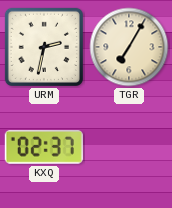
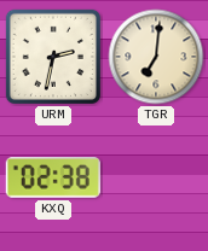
TGR: 7:05 -> 7:01
KXQ: 02:37 -> 02:38
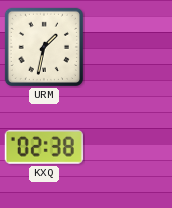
URM: 2:32 -> 1:32
TGR: 7:01 -> none
